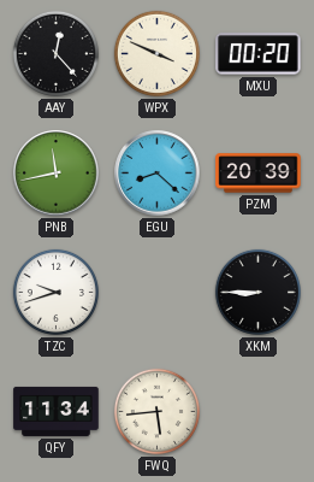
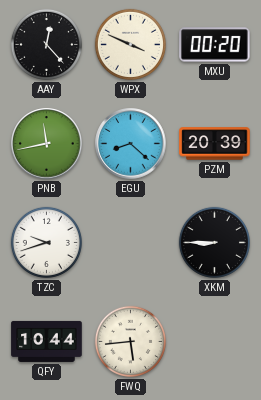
QFY: 11:34 -> 10:44
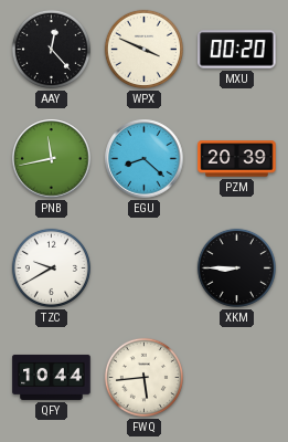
TZC: 9:42 -> 9:40
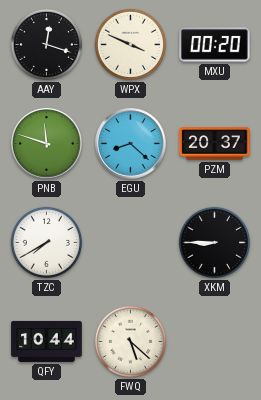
AAY: 12:23 -> 12:18
PNB: 11:43 -> 11:48
PZM: 20:39 -> 20:37
TZC: 9:40 -> 7:40
FWQ: 5:44 -> 5:22
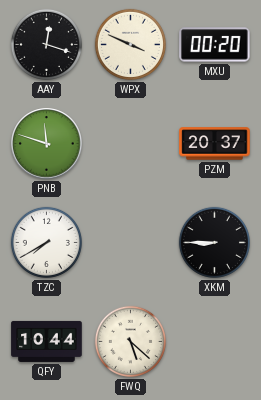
EGU: 8:22 -> none
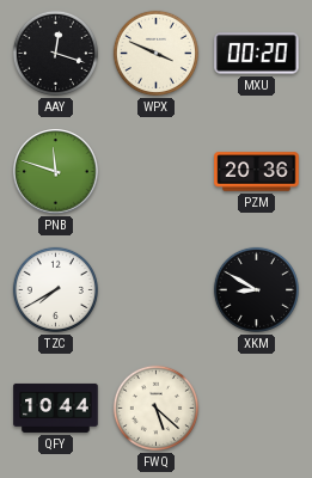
PZM: 20:37 -> 20:36
XKM: 8:45 -> 8:50
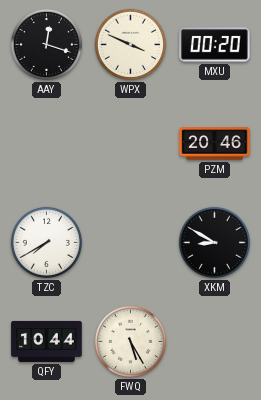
PNB: 11:48 -> none
PZM: 20:36 -> 20:46
FWQ: 5:22 -> 5:25
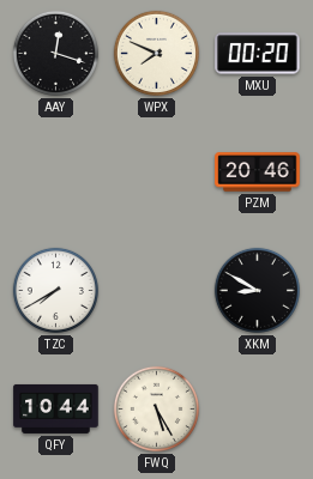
WPX: 3:49 -> 7:49
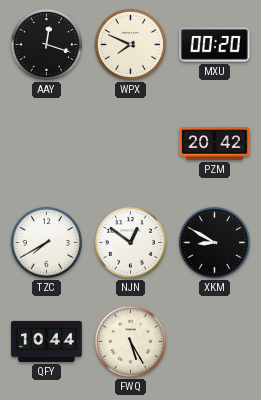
PZM: 20:46 -> 20:42
NJN: none -> 12:51
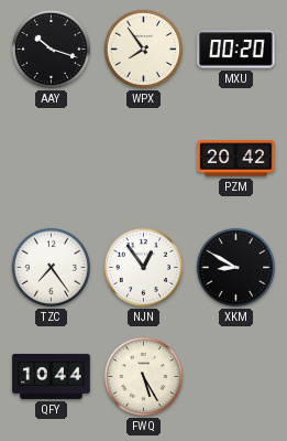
AAY: 12:18 -> 10:18
WPX: 7:49 -> 7:54
TZC: 7:40 -> 7:24
NJN: 12:51 -> 12:54
